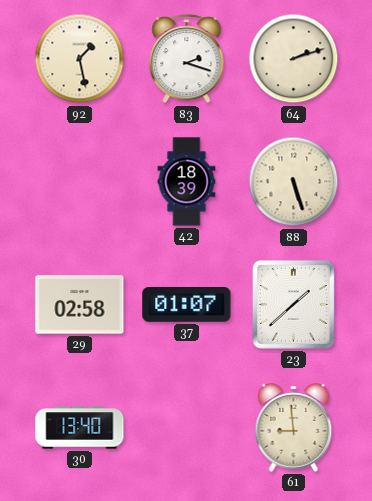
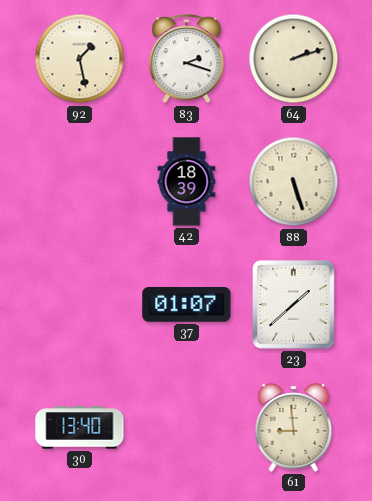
29: 02:58 -> none
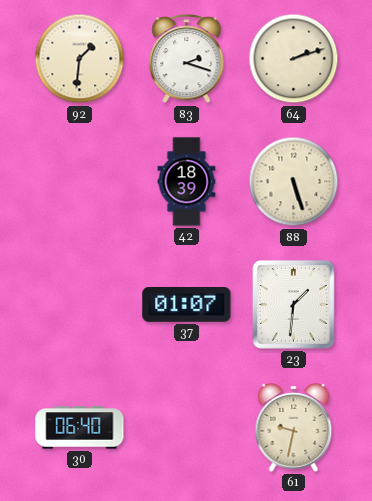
92: 1:28 -> 1:31
23: 1:38 -> 1:31
30: 13:40 -> 06:40
61: 8:59 -> 9:32
